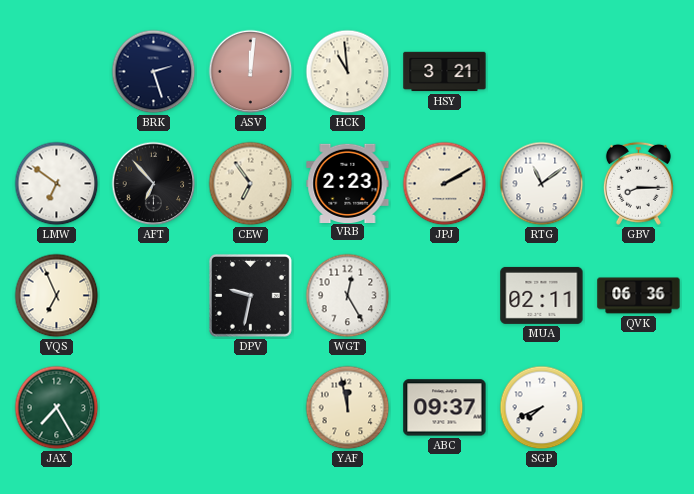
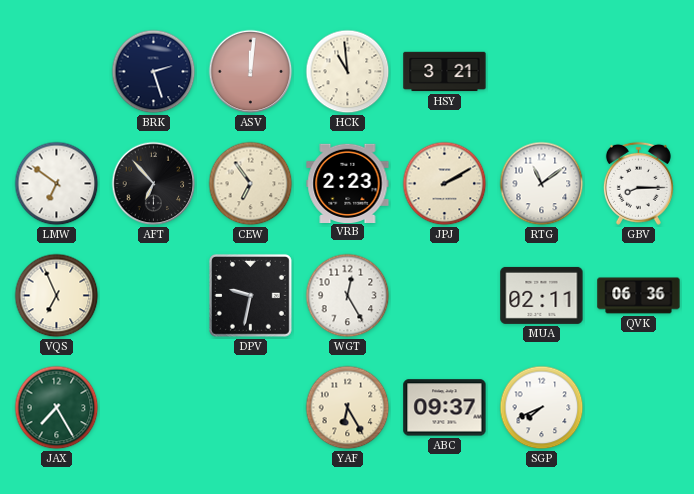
YAF: 11:58 -> 6:25
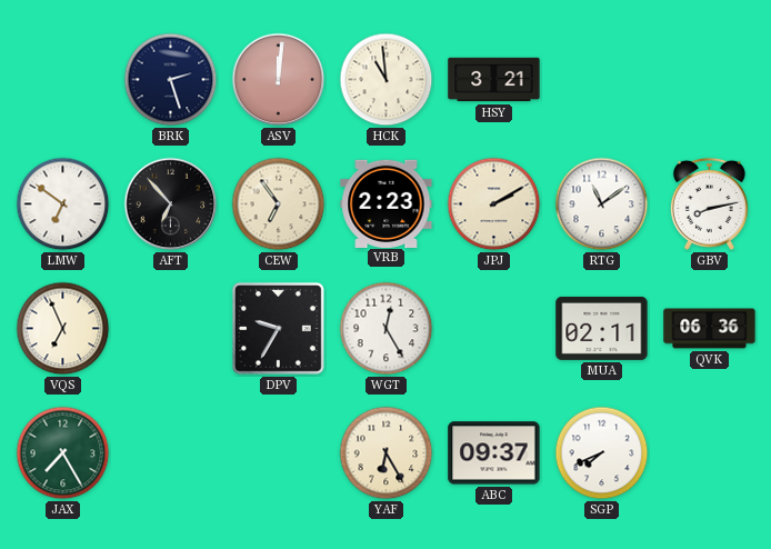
GBV: 8:15 -> 8:13
DPV: 9:32 -> 9:35
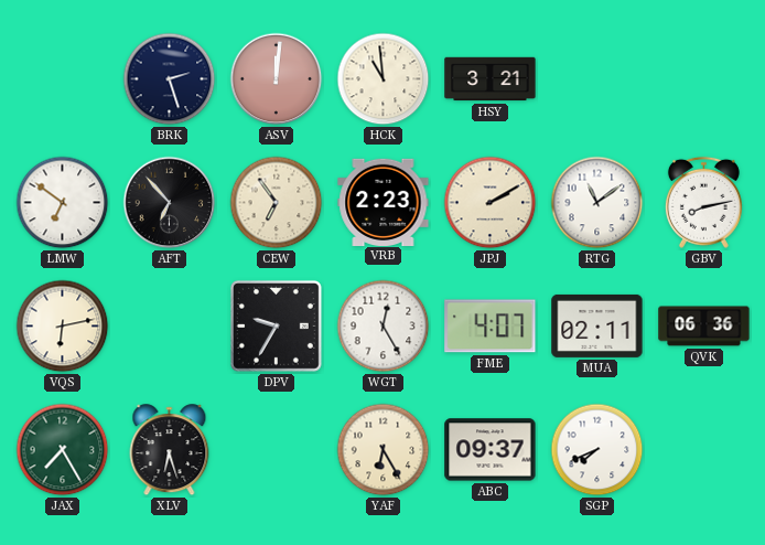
VQS: 6:56 -> 6:13
FME: none -> 4:07
XLV: none -> 6:27
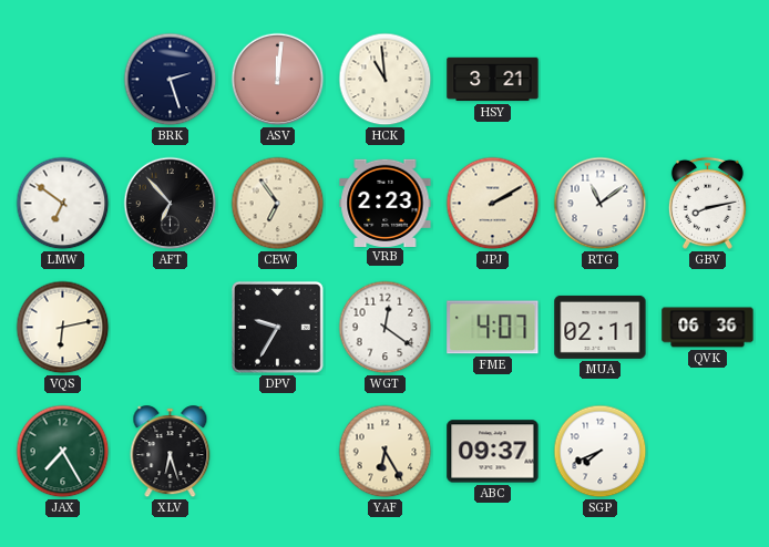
WGT: 12:25 -> 12:21
